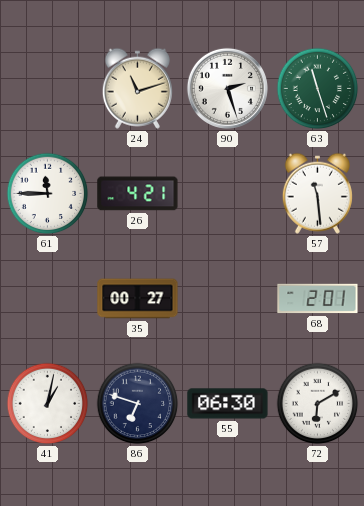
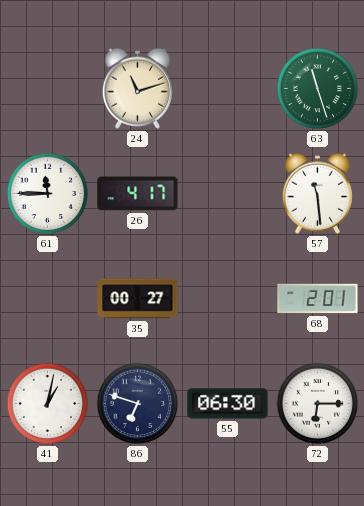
90: 2:27 -> none
26: 4:21 -> 4:17
72: 6:10 -> 6:15
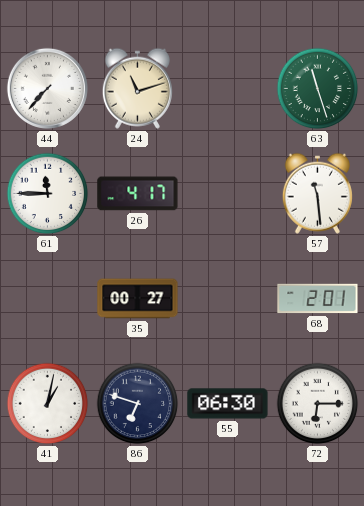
44: none -> 7:37
